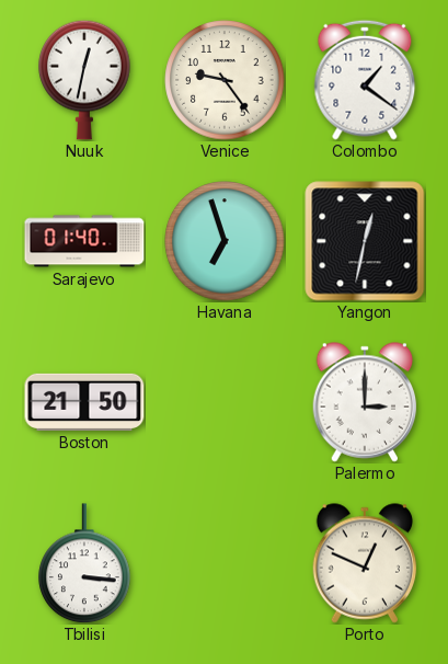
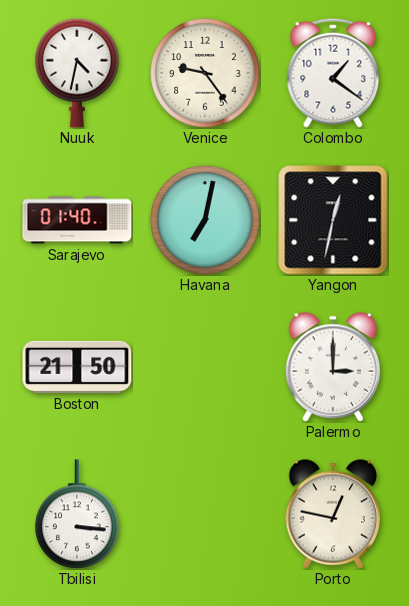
Nuuk: 12:32 -> 4:32
Havana: 6:57 -> 7:02
Porto: 12:49 -> 12:47
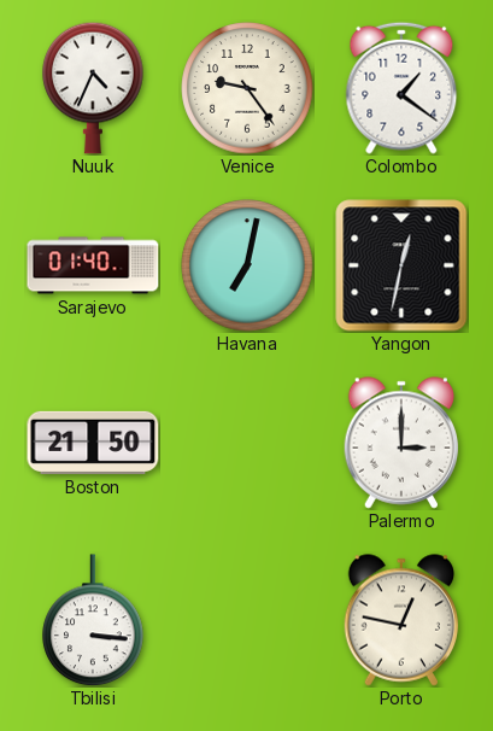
Nuuk: 4:32 -> 4:34
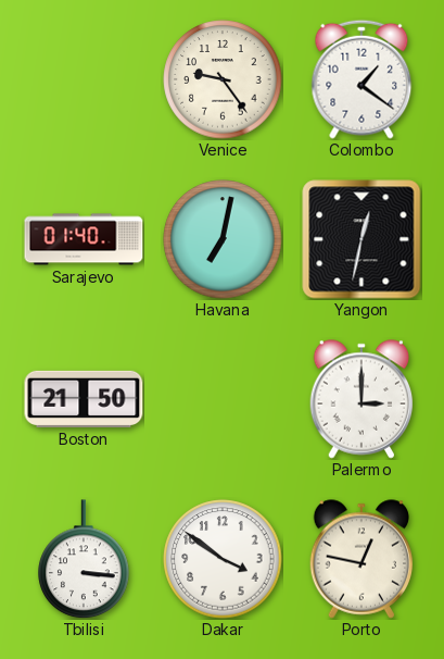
Nuuk: 4:34 -> none
Dakar: none -> 3:51
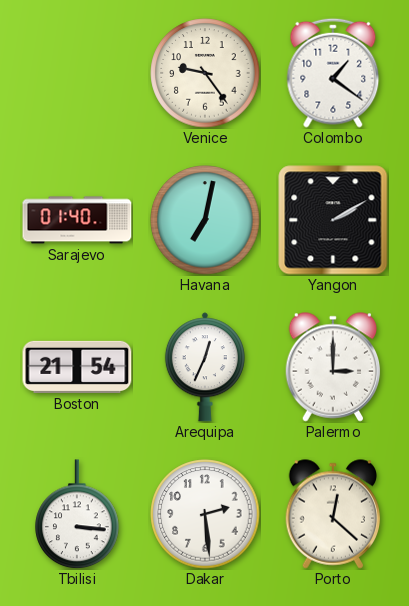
Yangon: 12:32 -> 2:10
Boston: 21:50 -> 21:54
Arequipa: none -> 12:34
Dakar: 3:51 -> 2:29
Porto: 12:47 -> 12:22
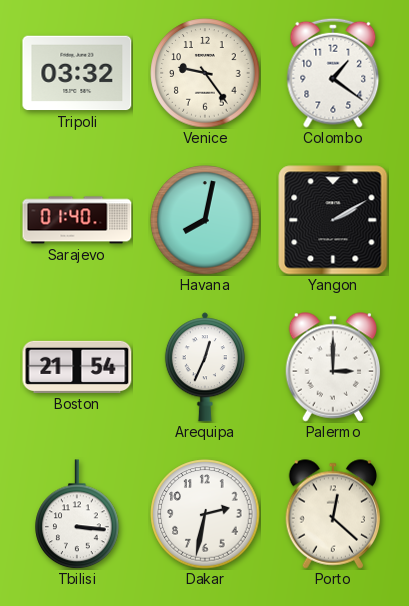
Tripoli: none -> 03:32
Havana: 7:02 -> 8:02
Dakar: 2:29 -> 2:32
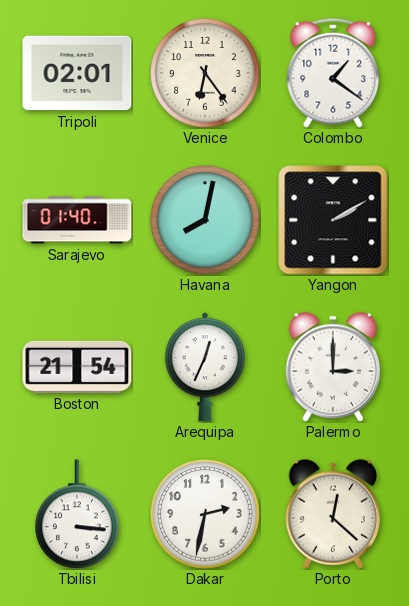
Tripoli: 03:32 -> 02:01
Venice: 9:24 -> 6:24
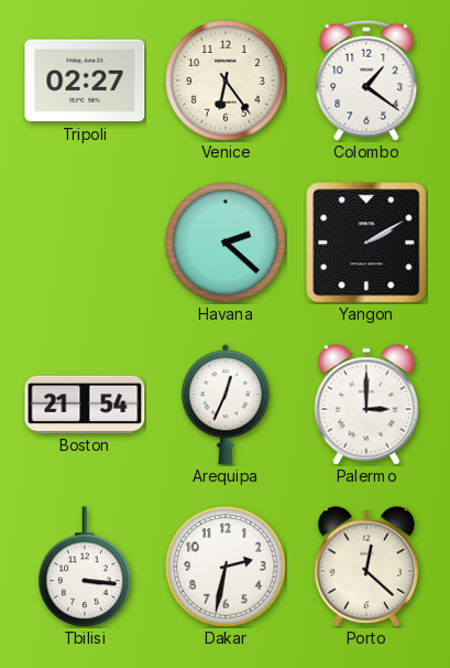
Tripoli: 02:01 -> 02:27
Sarajevo: 01:40 -> none
Havana: 8:02 -> 2:22
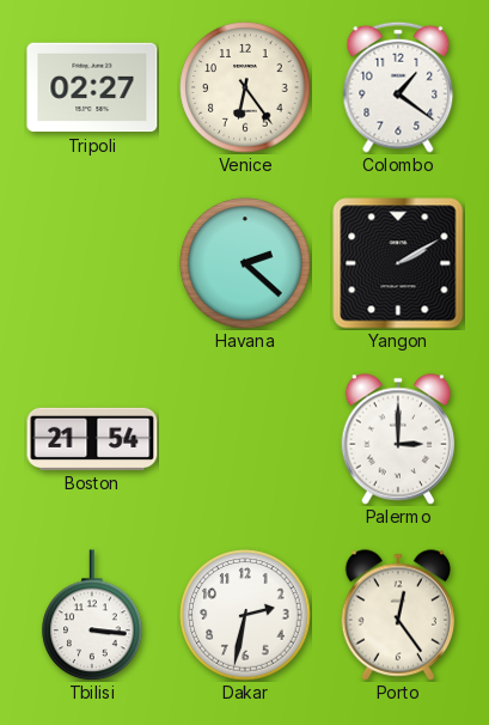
Arequipa: 12:34 -> none
Porto: 12:22 -> 12:24
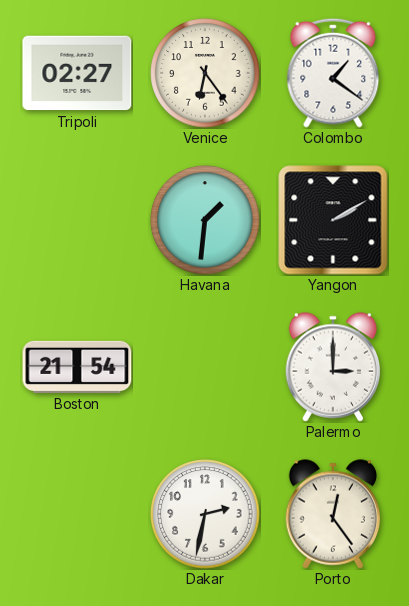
Havana: 2:22 -> 1:31
Tbilisi: 3:16 -> none
